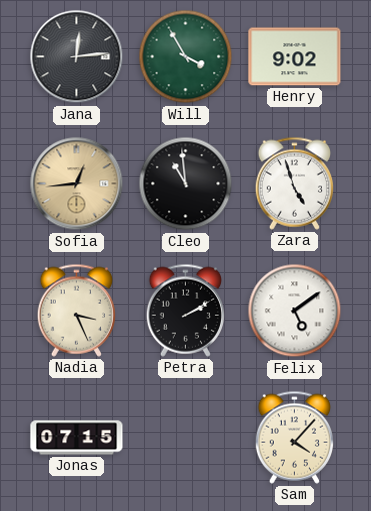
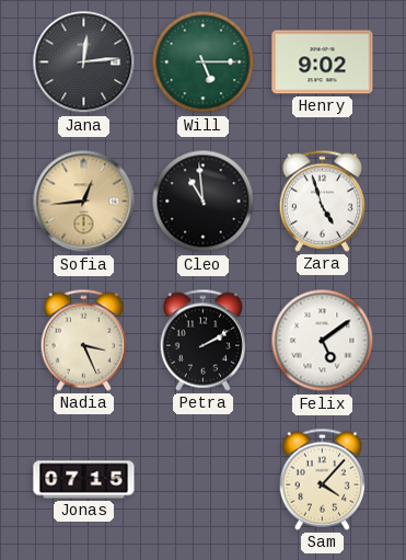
Will: 3:55 -> 5:15
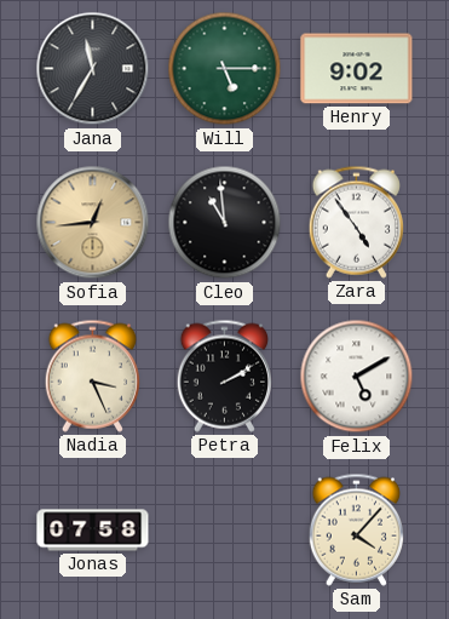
Jana: 12:14 -> 11:35
Zara: 4:57 -> 4:54
Felix: 5:09 -> 5:10
Jonas: 07:15 -> 07:58
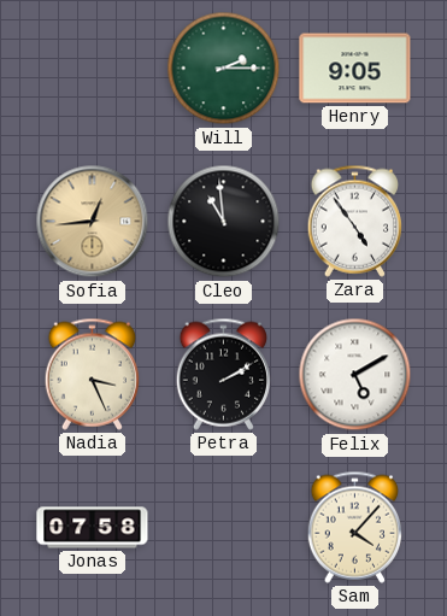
Jana: 11:35 -> none
Will: 5:15 -> 2:15
Henry: 9:02 -> 9:05
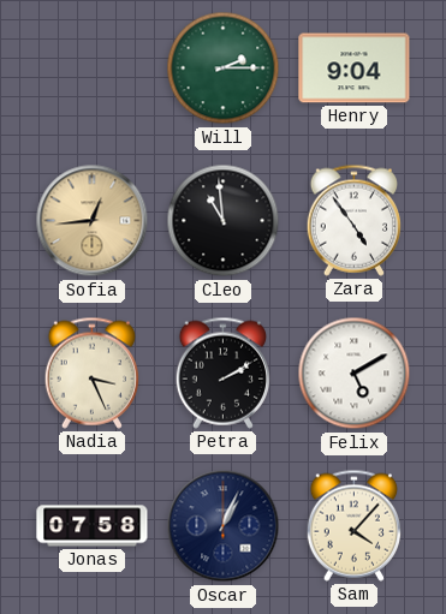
Henry: 9:05 -> 9:04
Oscar: none -> 1:04
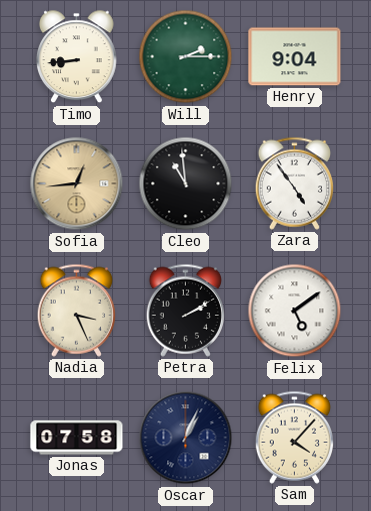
Timo: none -> 8:44
Felix: 5:10 -> 5:09
